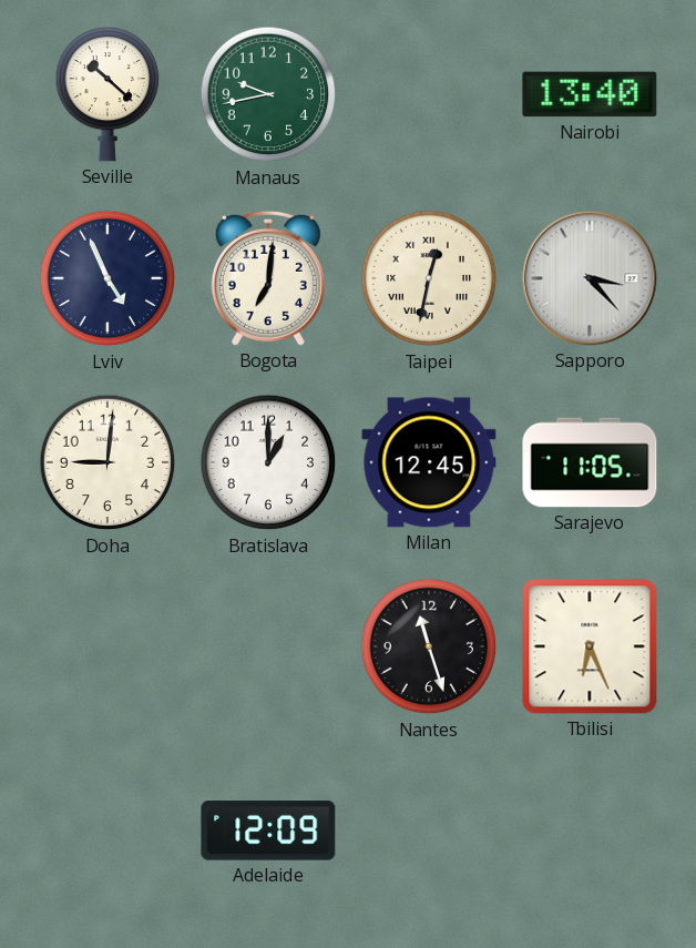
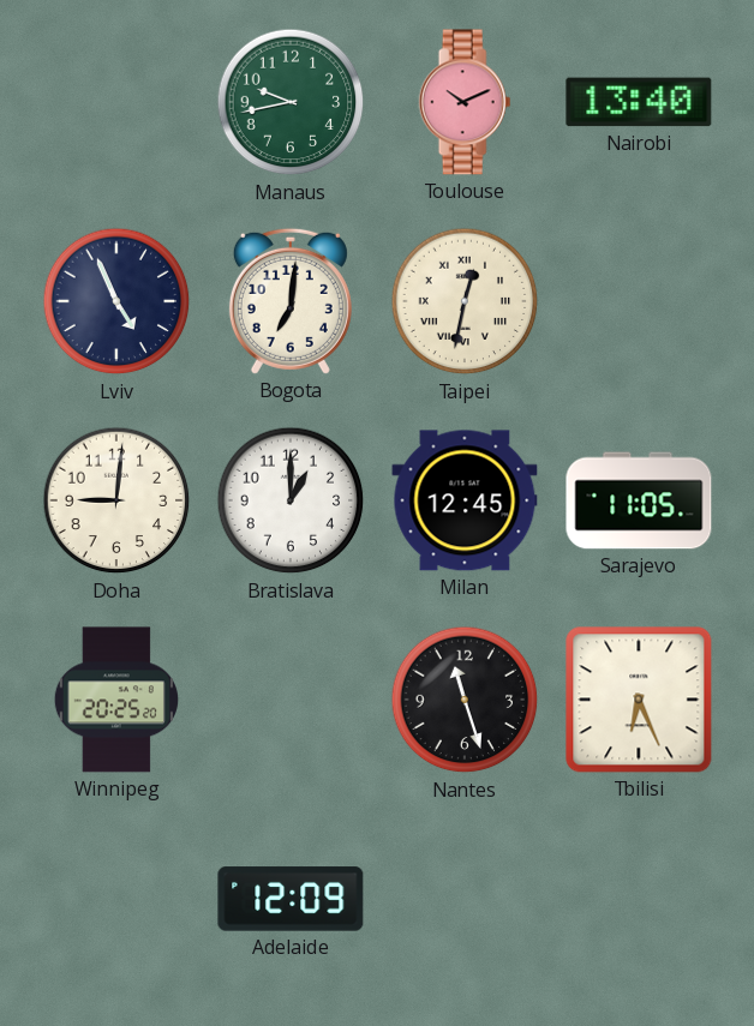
Seville: 10:22 -> none
Toulouse: none -> 10:11
Sapporo: 3:23 -> none
Winnipeg: none -> 20:25
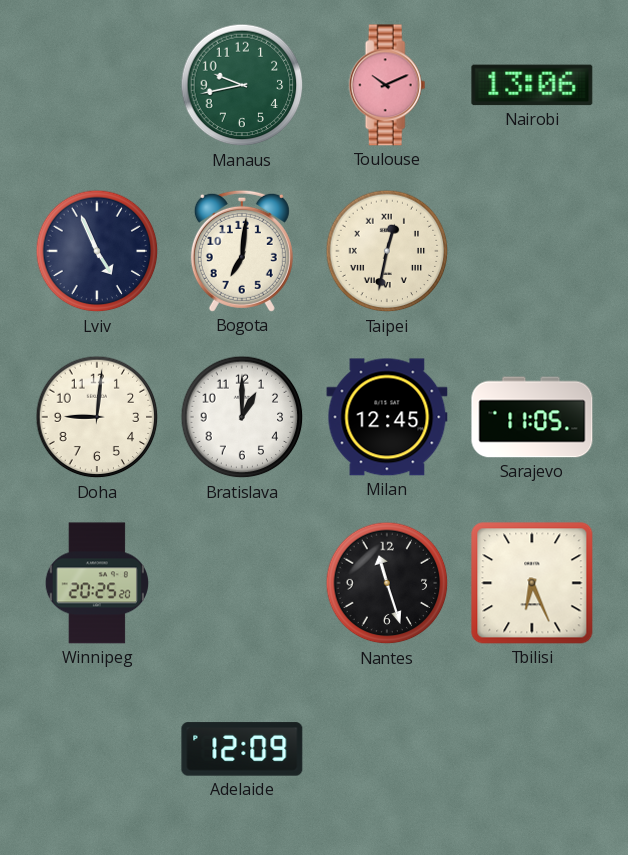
Nairobi: 13:40 -> 13:06
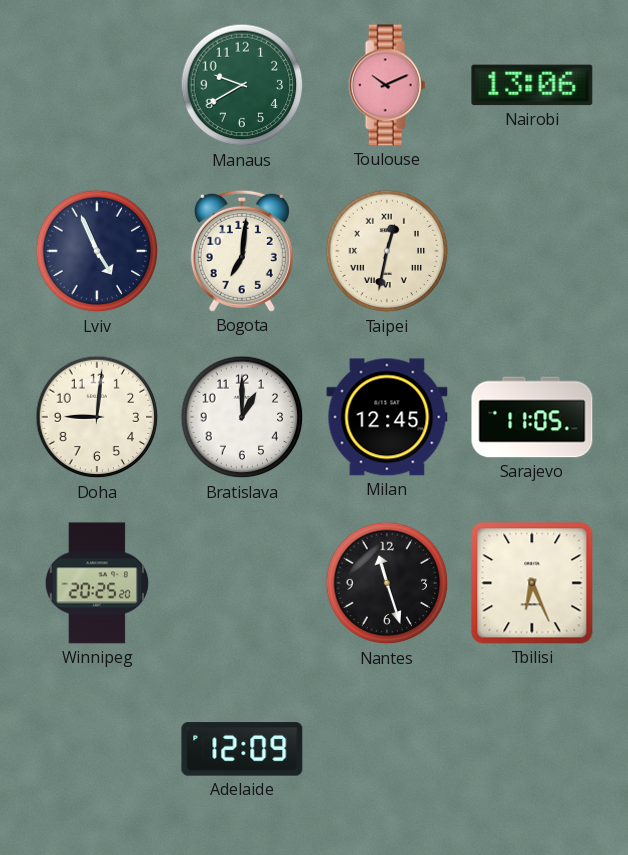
Manaus: 9:43 -> 9:40
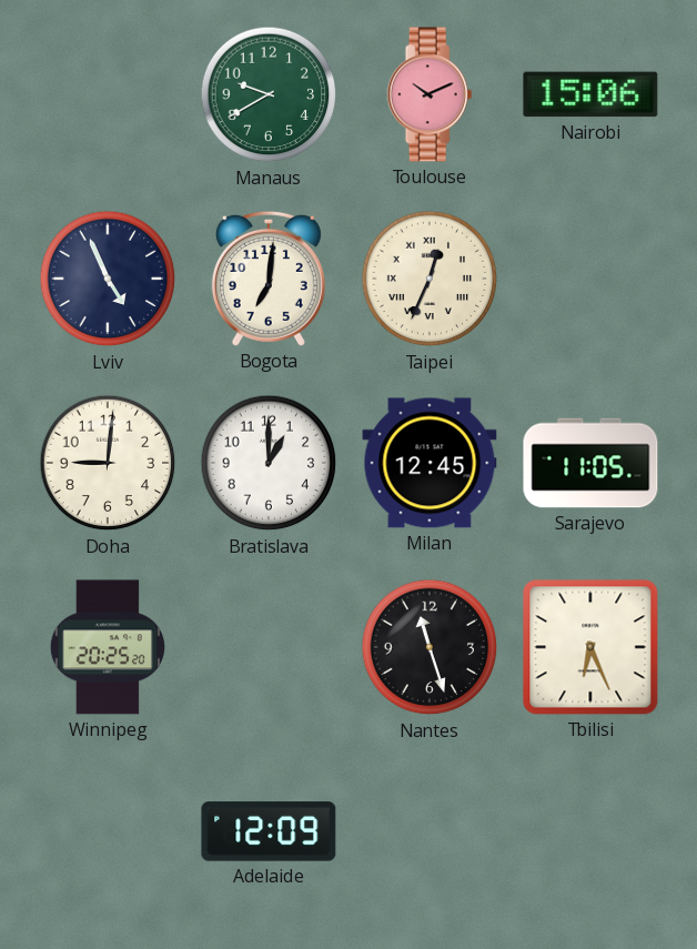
Nairobi: 13:06 -> 15:06
Taipei: 12:32 -> 12:34
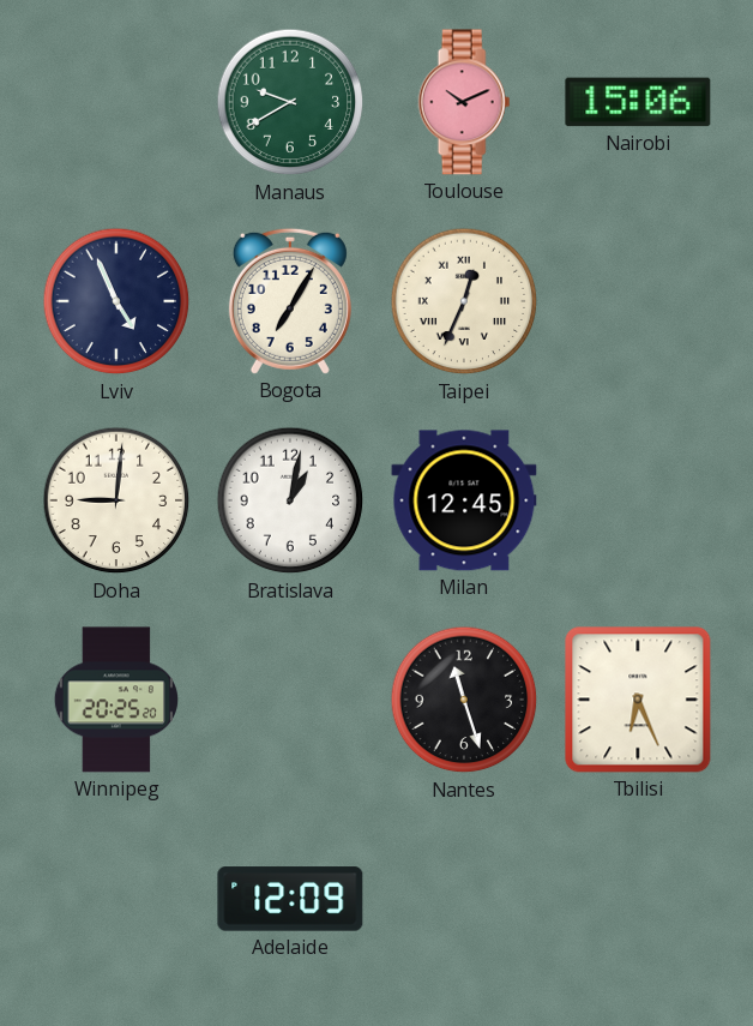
Bogota: 7:01 -> 7:05
Bratislava: 1:00 -> 1:02
Sarajevo: 11:05 -> none
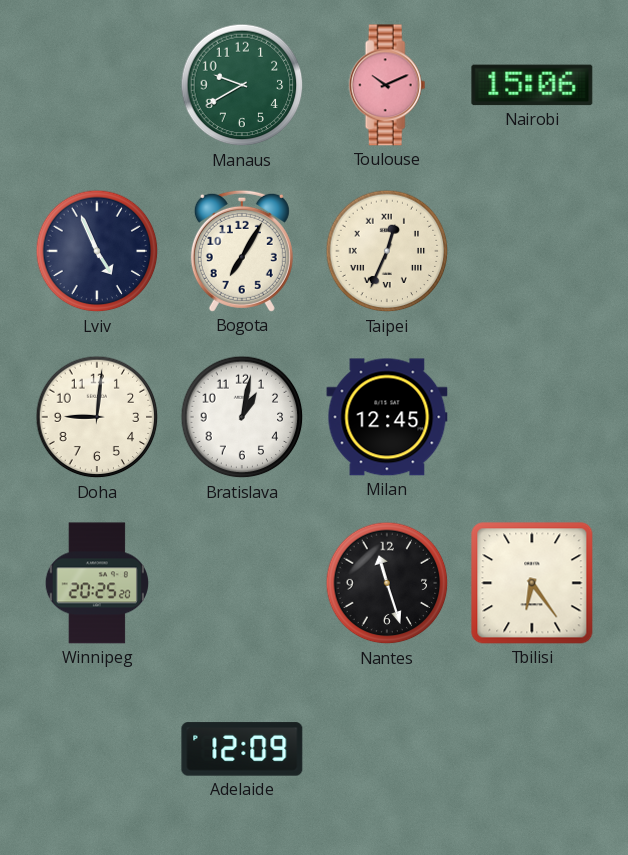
Tbilisi: 6:26 -> 6:24
